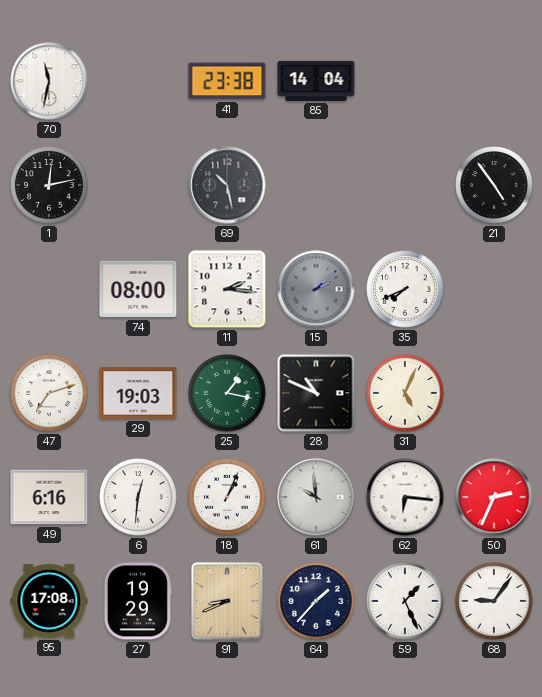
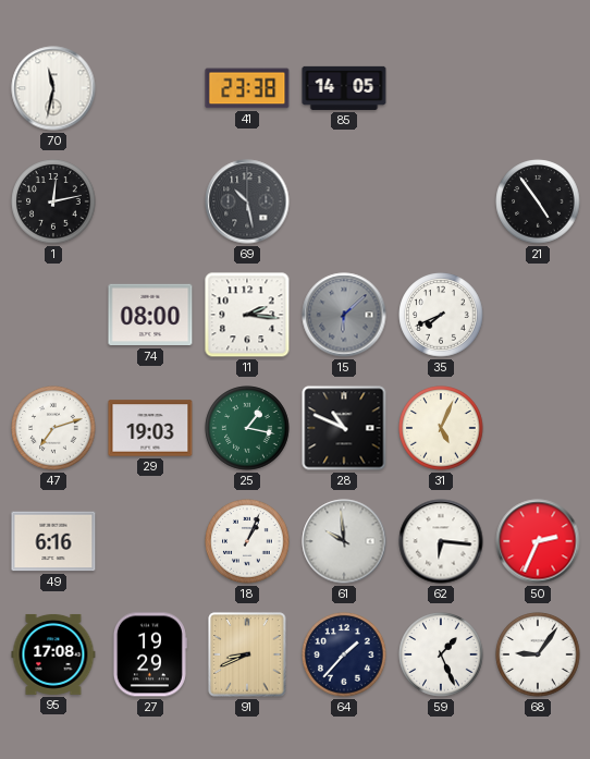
85: 14:04 -> 14:05
15: 2:08 -> 6:08
6: 12:31 -> none
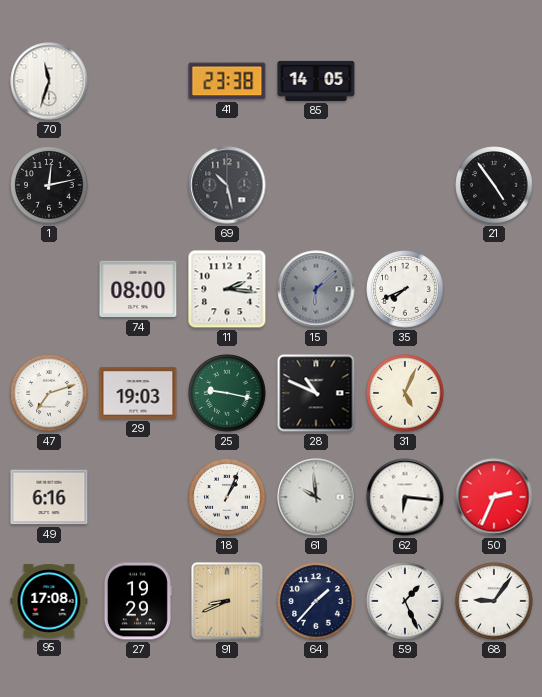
70: 11:32 -> 11:33
25: 1:17 -> 9:17
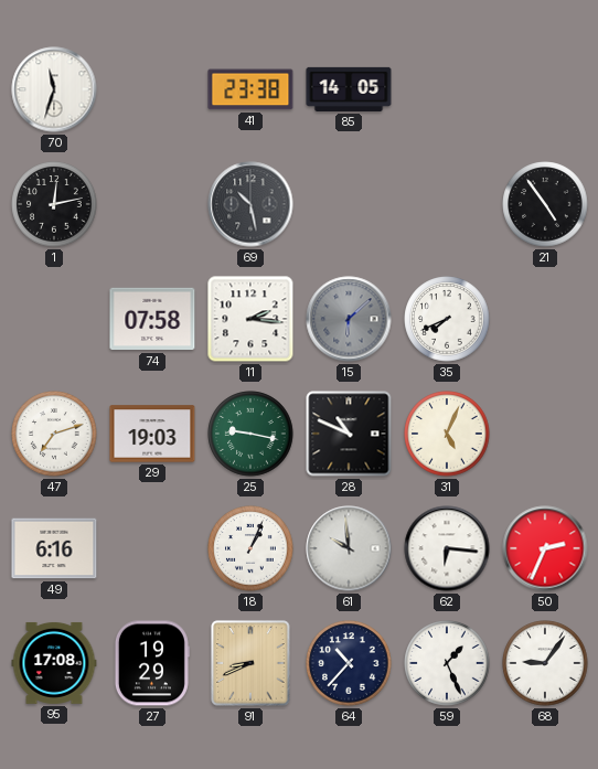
74: 08:00 -> 07:58
64: 1:37 -> 10:37
